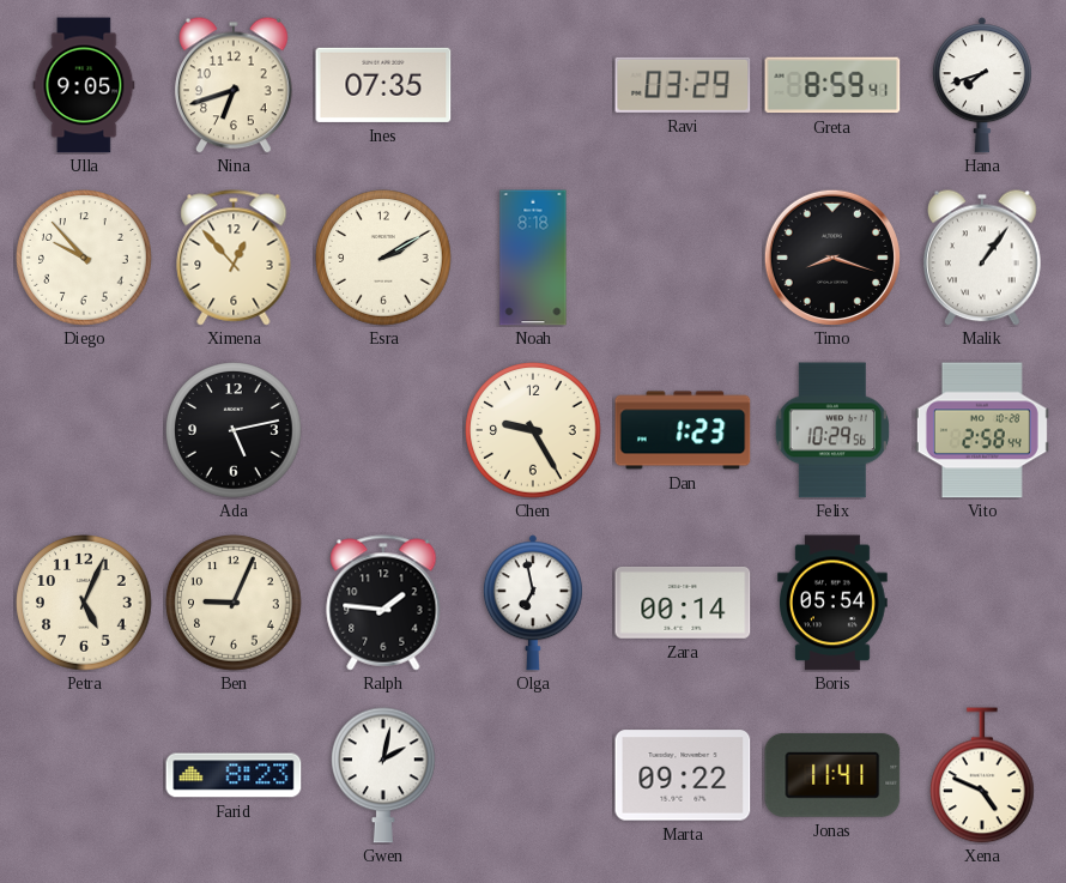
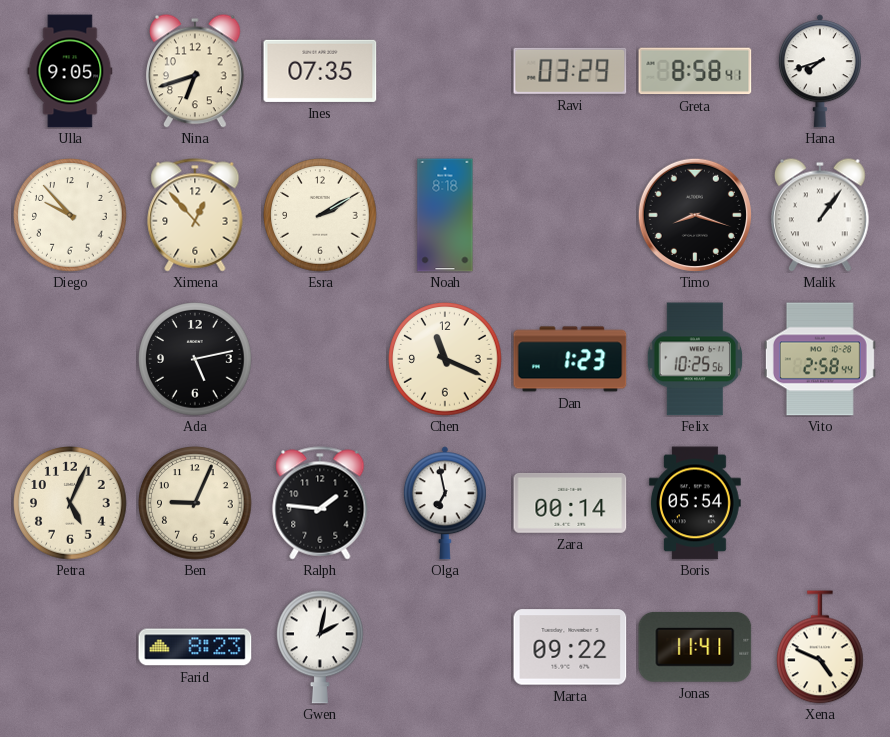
Greta: 8:59 -> 8:58
Chen: 9:25 -> 11:19
Felix: 10:29 -> 10:25
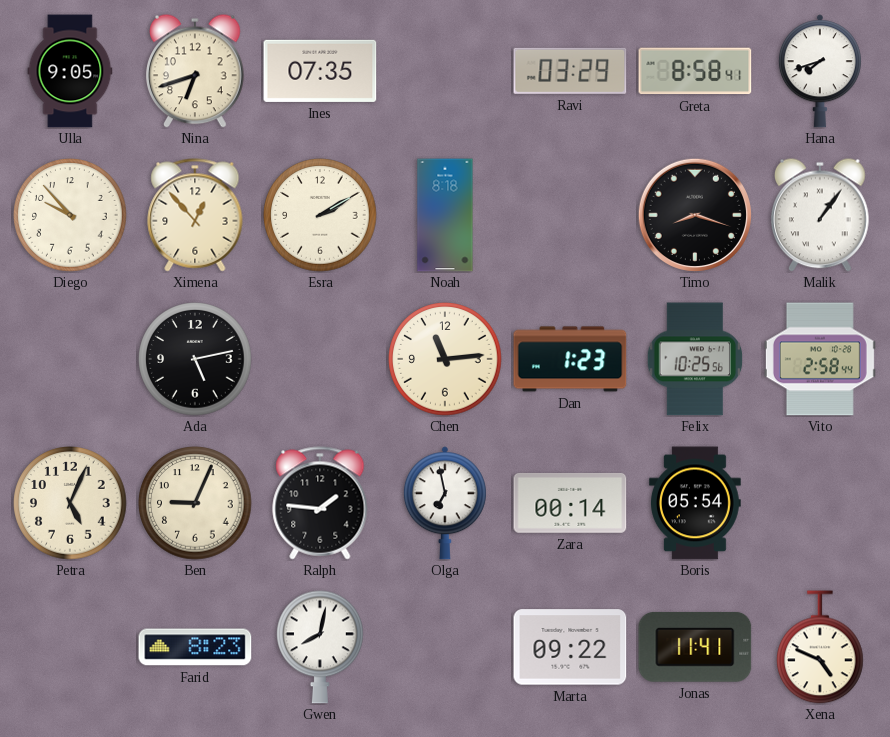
Chen: 11:19 -> 11:14
Gwen: 2:02 -> 8:02
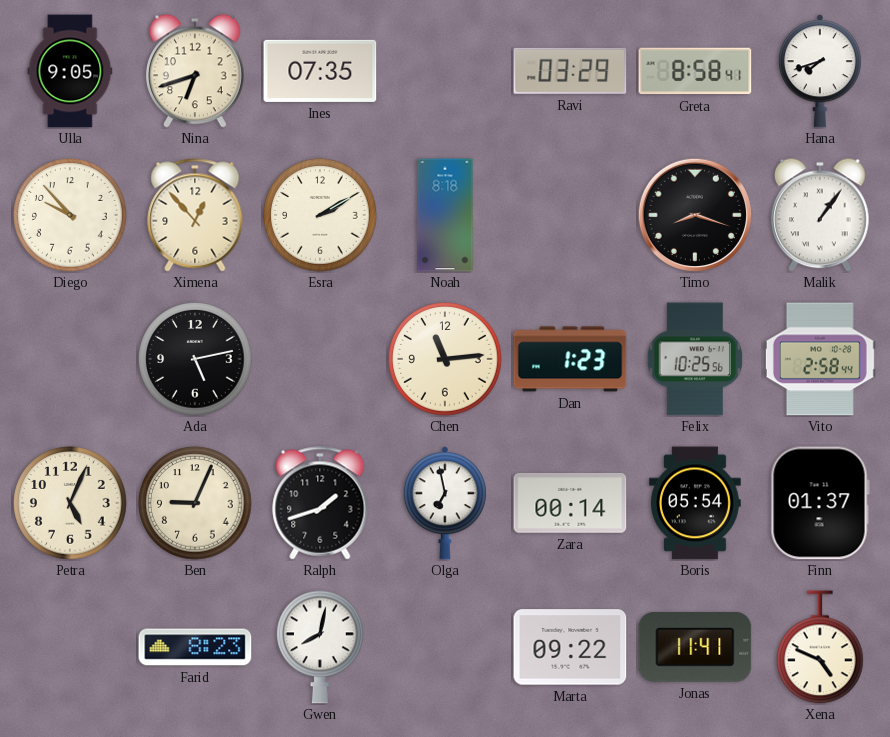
Ralph: 1:46 -> 1:42
Finn: none -> 01:37
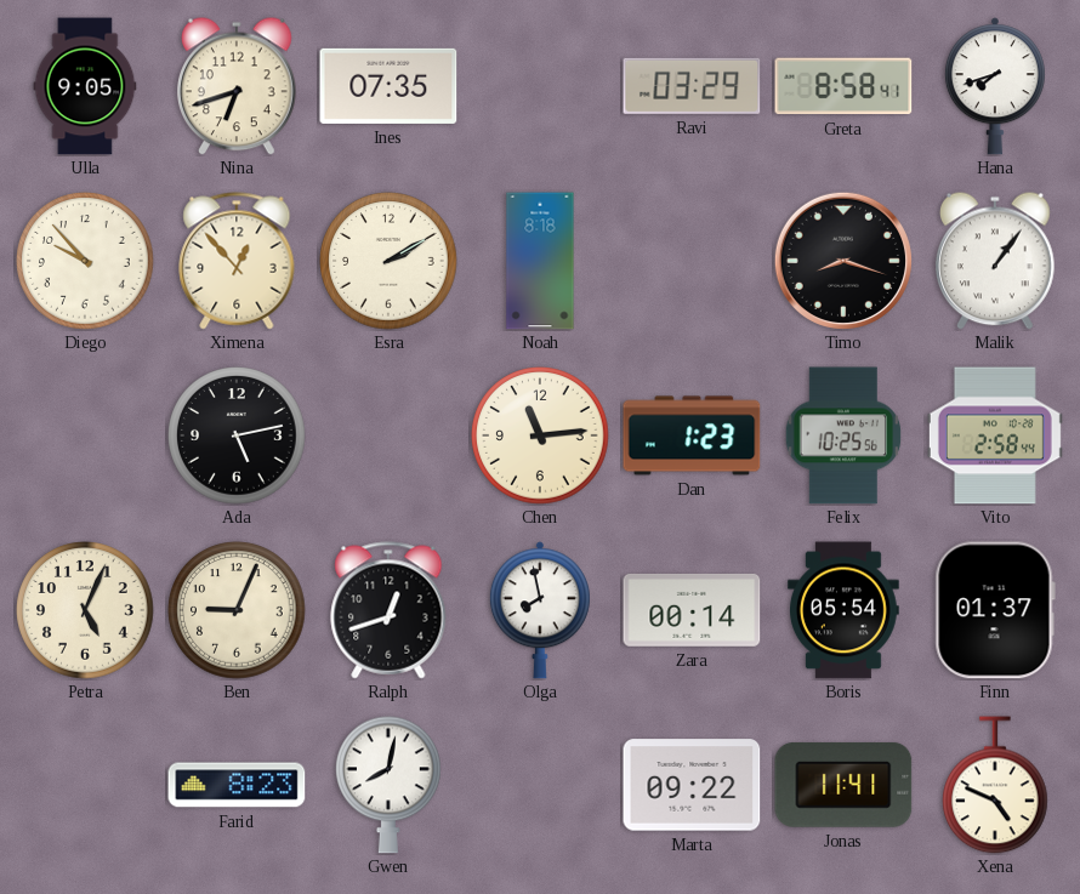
Ralph: 1:42 -> 12:42
Olga: 6:58 -> 7:58
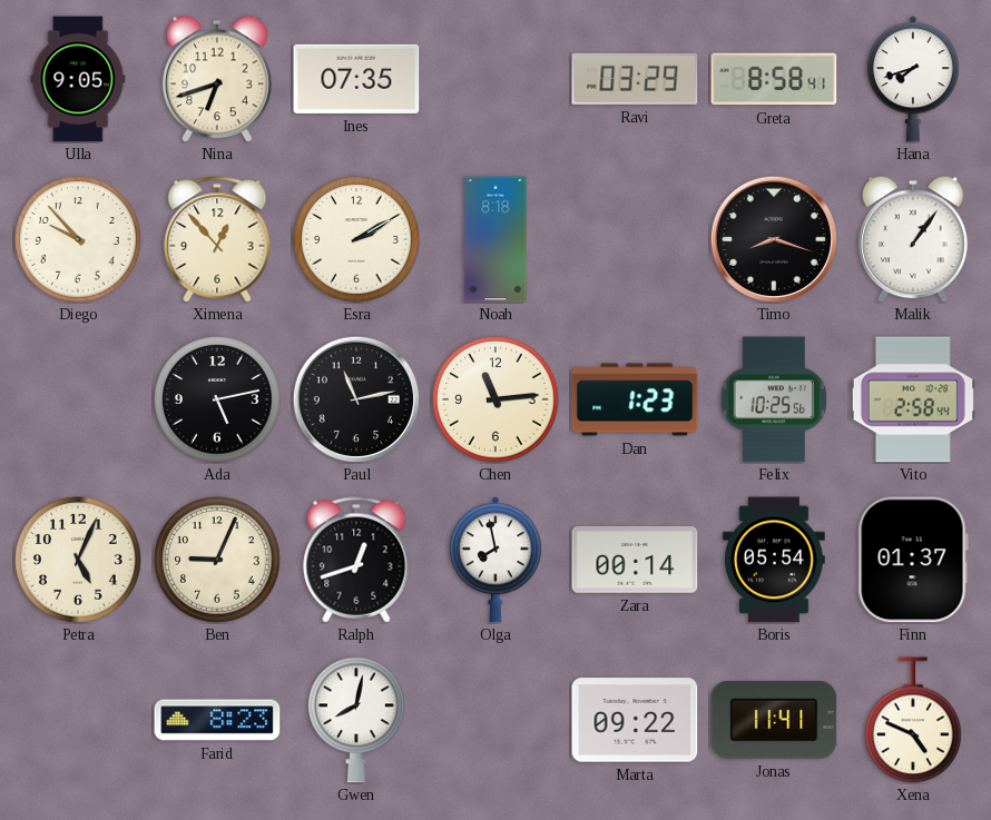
Paul: none -> 11:13
